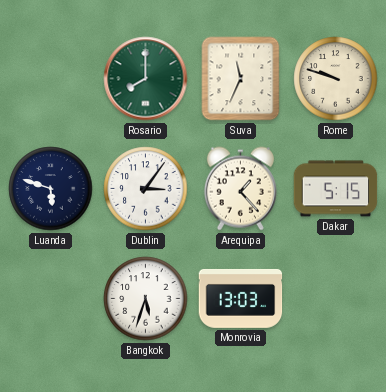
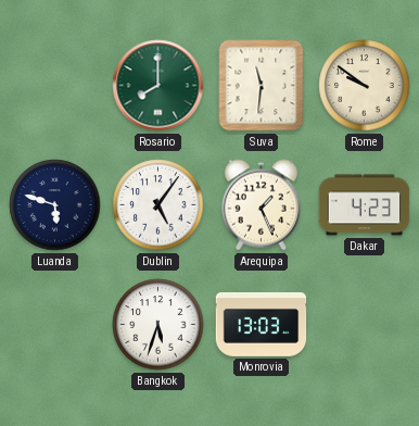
Suva: 11:34 -> 11:31
Rome: 9:48 -> 9:51
Dublin: 3:06 -> 5:06
Arequipa: 1:23 -> 1:26
Dakar: 5:15 -> 4:23
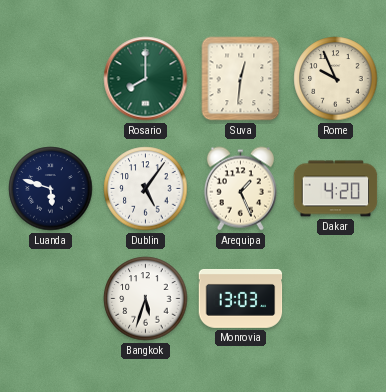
Suva: 11:31 -> 12:31
Rome: 9:51 -> 9:56
Dakar: 4:23 -> 4:20
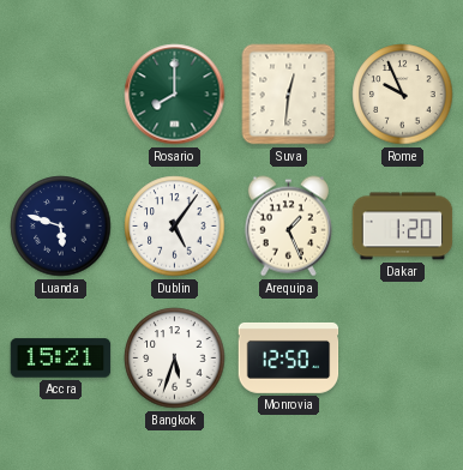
Dakar: 4:20 -> 1:20
Accra: none -> 15:21
Monrovia: 13:03 -> 12:50
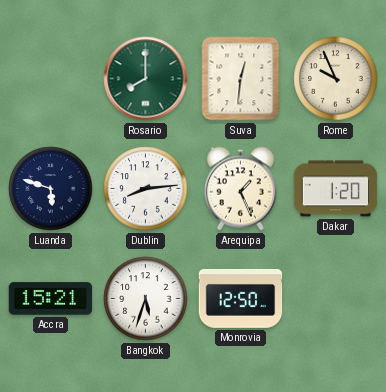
Dublin: 5:06 -> 8:14
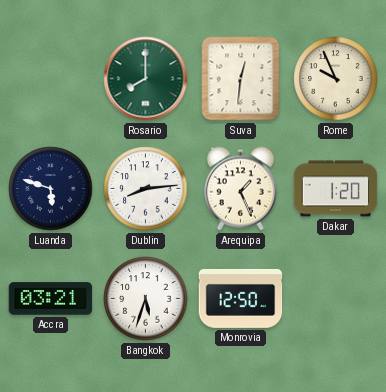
Accra: 15:21 -> 03:21
